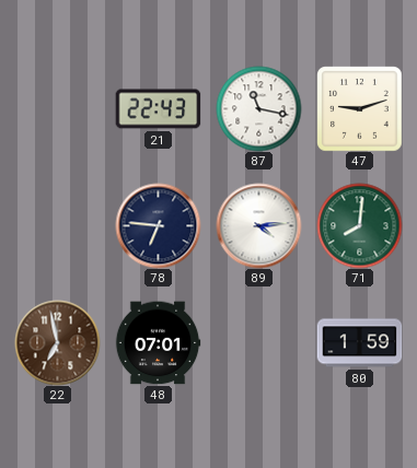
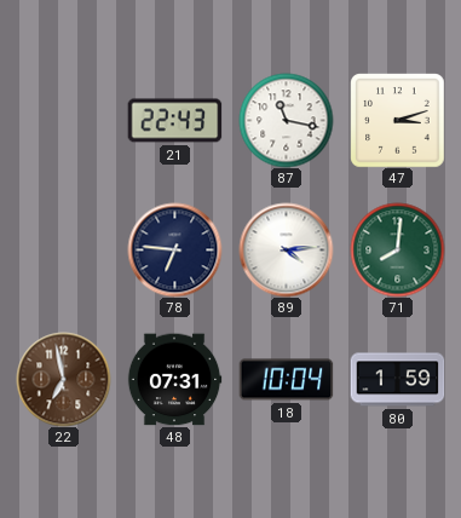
47: 9:12 -> 3:12
48: 07:01 -> 07:31
18: none -> 10:04
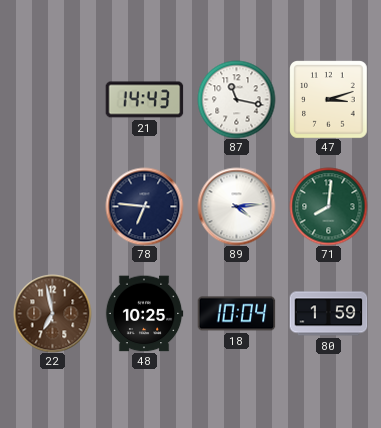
21: 22:43 -> 14:43
48: 07:31 -> 10:25
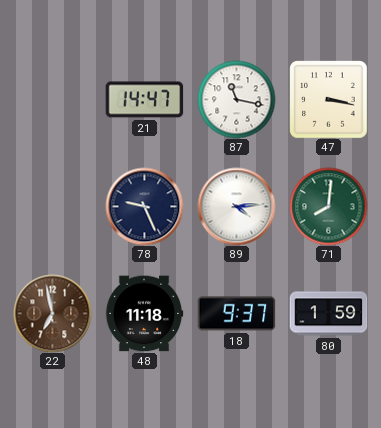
21: 14:43 -> 14:47
47: 3:12 -> 3:17
78: 6:46 -> 9:26
48: 10:25 -> 11:18
18: 10:04 -> 9:37
